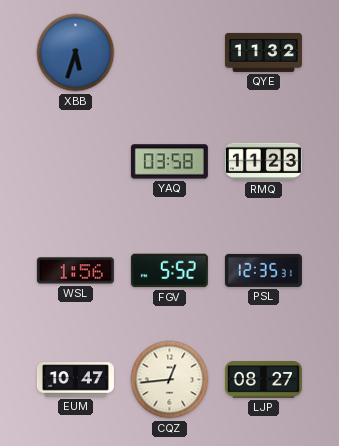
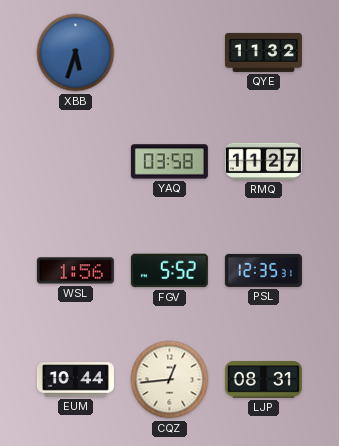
RMQ: 11:23 -> 11:27
EUM: 10:47 -> 10:44
LJP: 08:27 -> 08:31
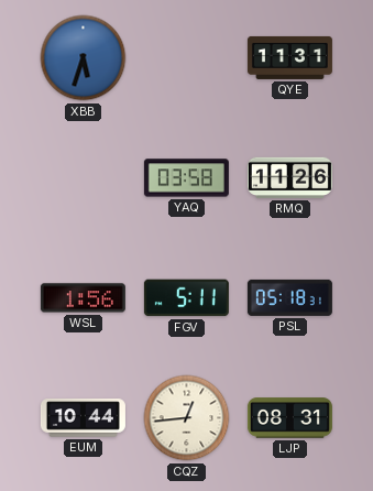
QYE: 11:32 -> 11:31
RMQ: 11:27 -> 11:26
FGV: 5:52 -> 5:11
PSL: 12:35 -> 05:18
